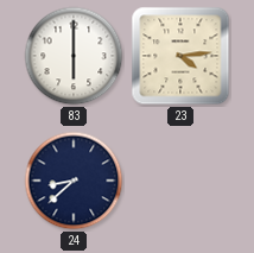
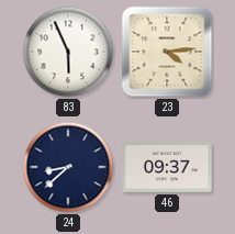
83: 6:00 -> 5:56
46: none -> 09:37
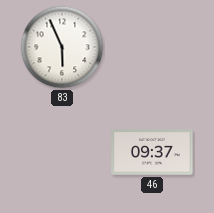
23: 4:14 -> none
24: 8:38 -> none
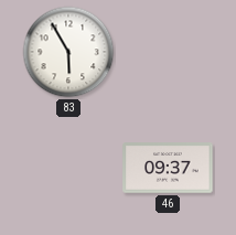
83: 5:56 -> 5:55
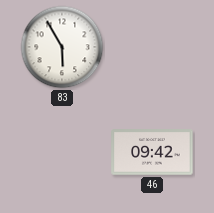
46: 09:37 -> 09:42
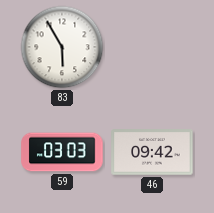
59: none -> 03:03
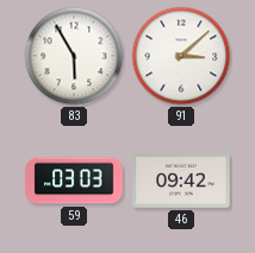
91: none -> 3:08
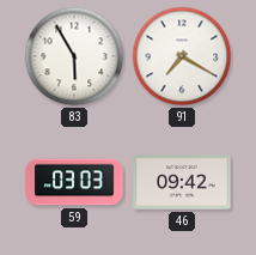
91: 3:08 -> 7:20
